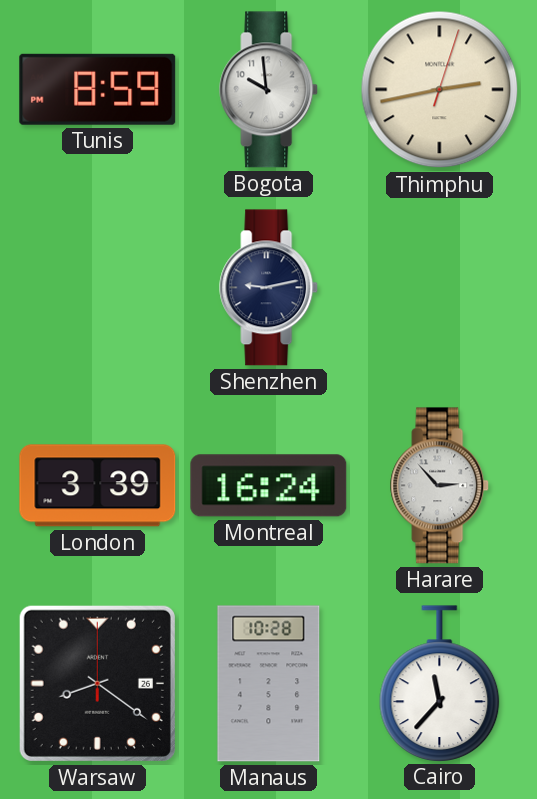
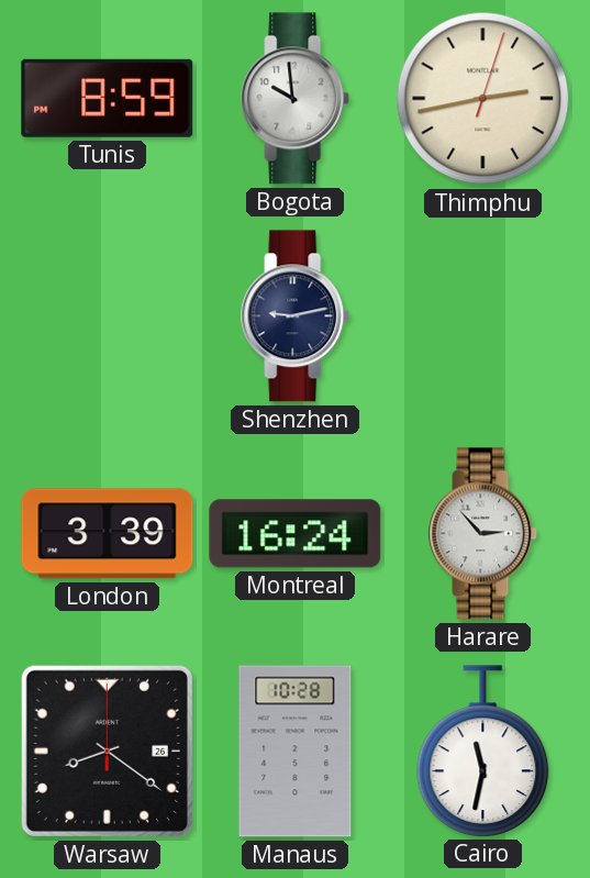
Cairo: 11:37 -> 11:32
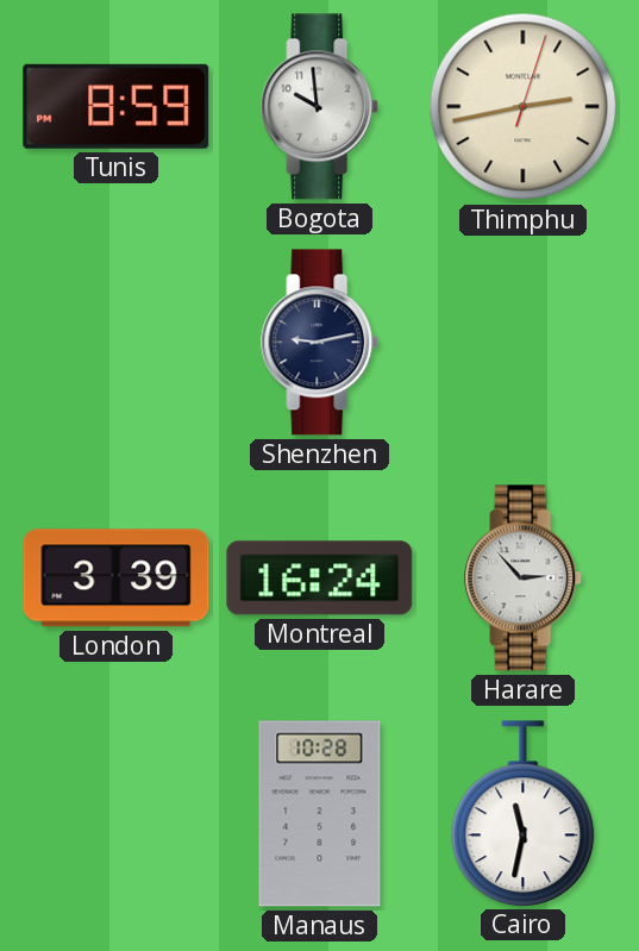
Warsaw: 8:21 -> none
